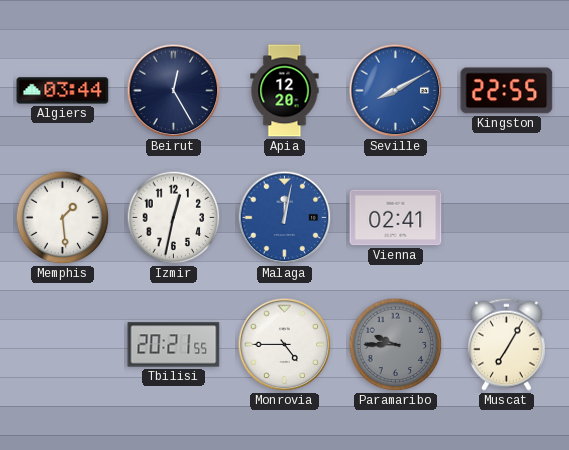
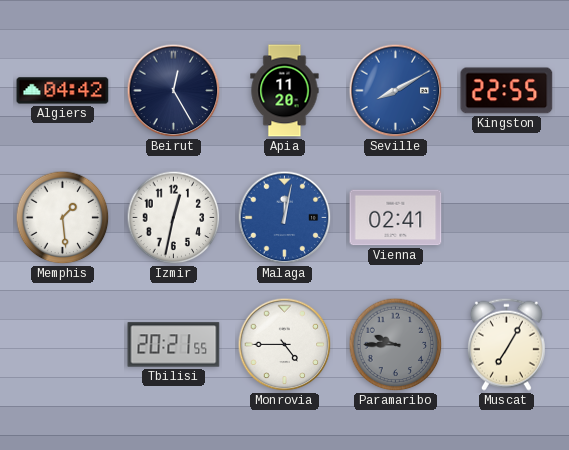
Algiers: 03:44 -> 04:42
Apia: 12:20 -> 11:20
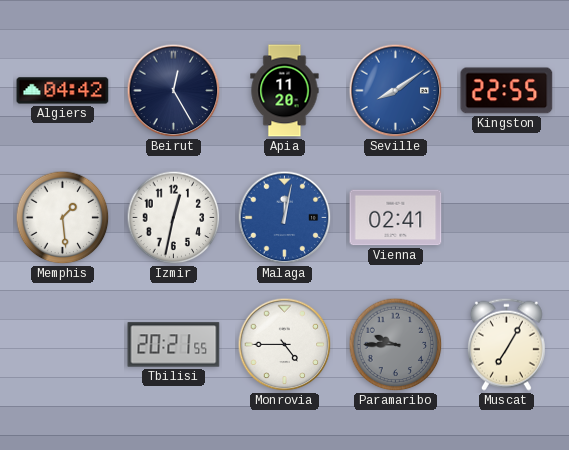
Seville: 8:10 -> 8:09
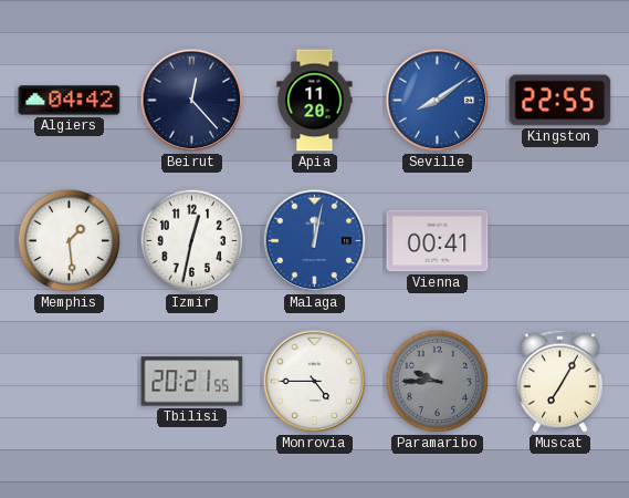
Beirut: 12:25 -> 12:23
Vienna: 02:41 -> 00:41
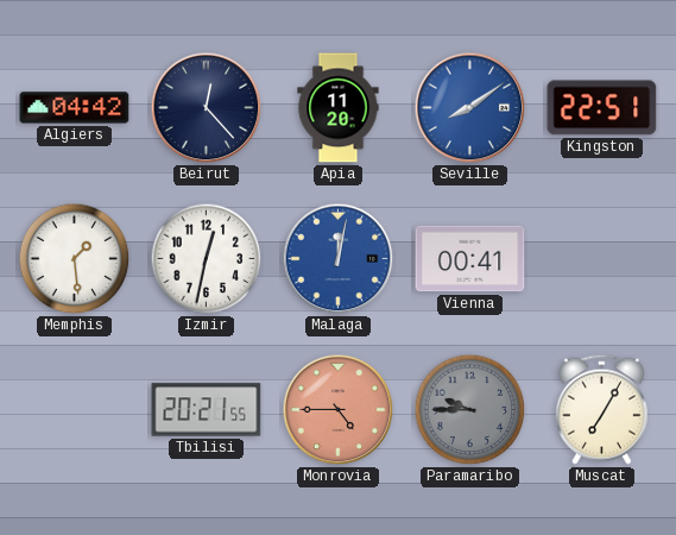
Kingston: 22:55 -> 22:51
Monrovia dial: white -> salmon
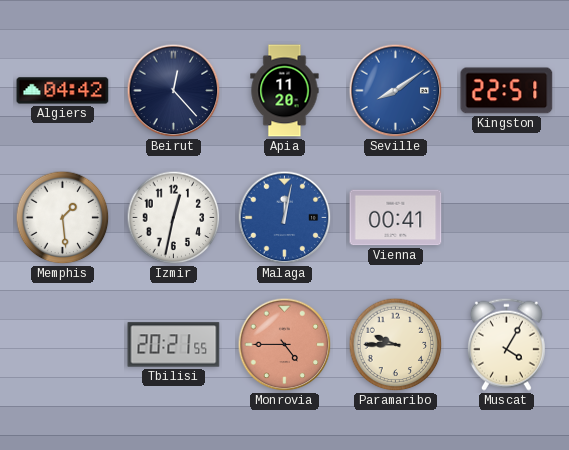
Paramaribo dial: grey -> cream
Muscat: 7:05 -> 4:05
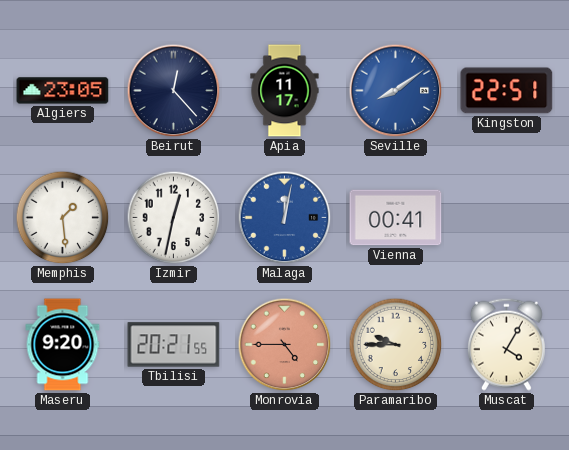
Algiers: 04:42 -> 23:05
Apia: 11:20 -> 11:17
Maseru: none -> 9:20
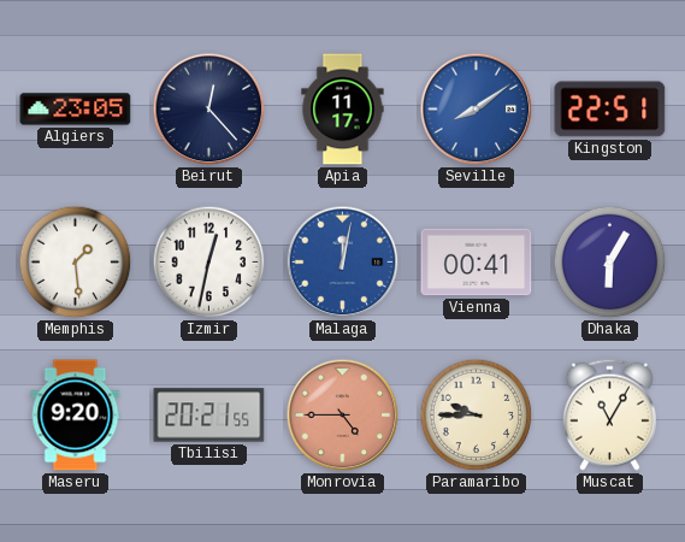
Dhaka: none -> 6:05
Muscat: 4:05 -> 11:05
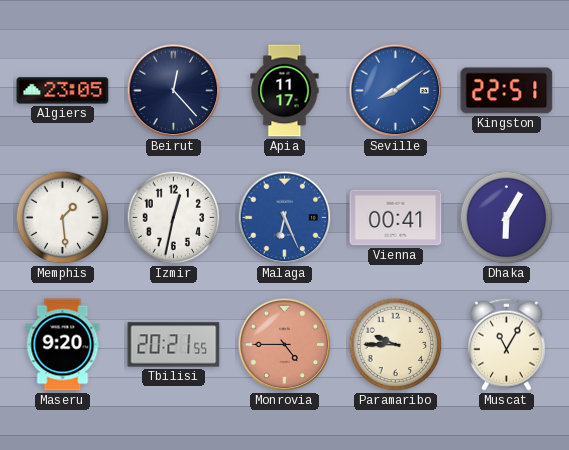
Malaga: 12:02 -> 6:26
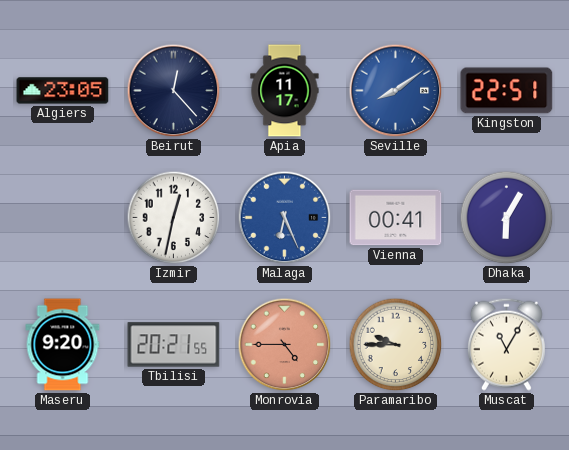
Memphis: 1:29 -> none
